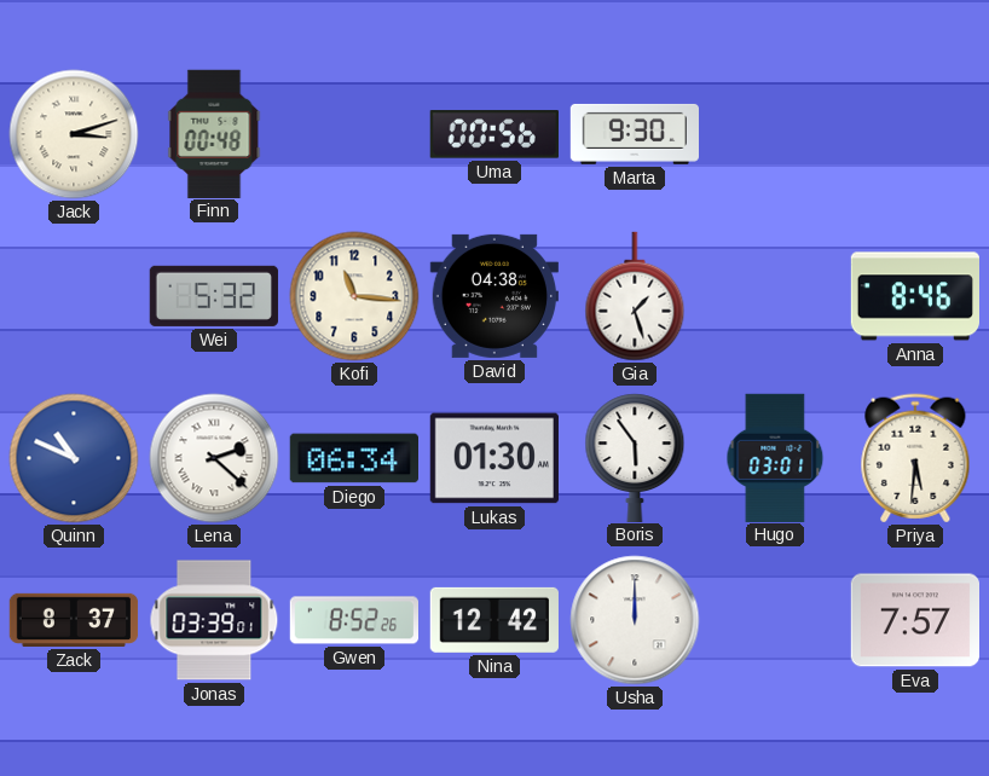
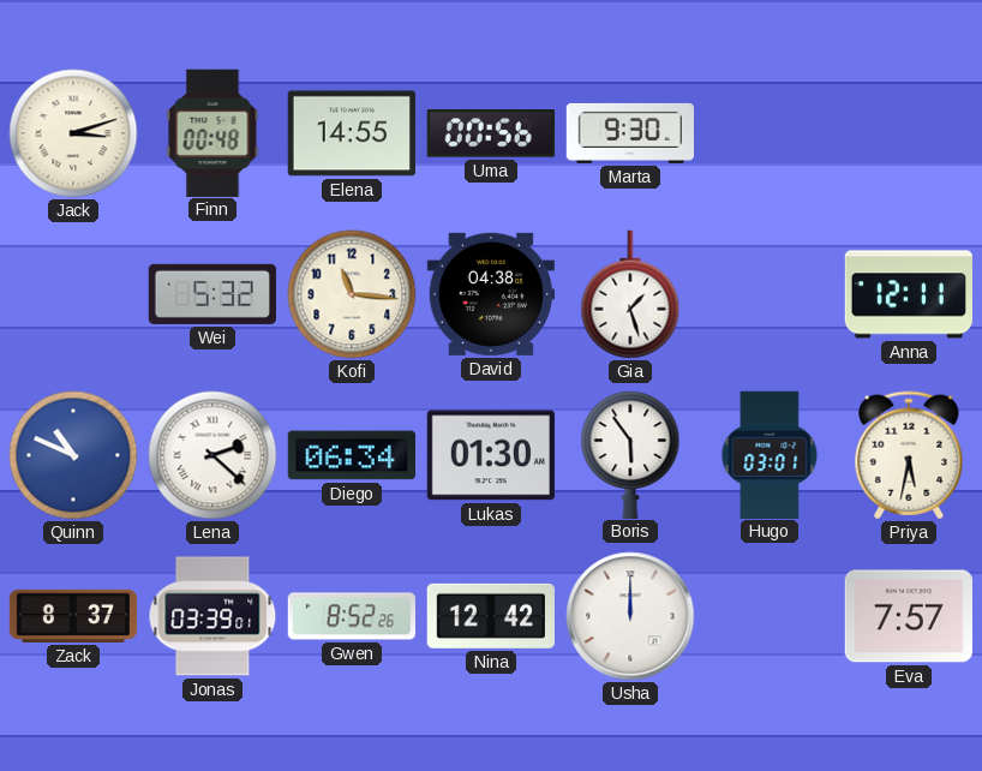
Elena: none -> 14:55
Anna: 8:46 -> 12:11
Priya: 5:31 -> 5:32
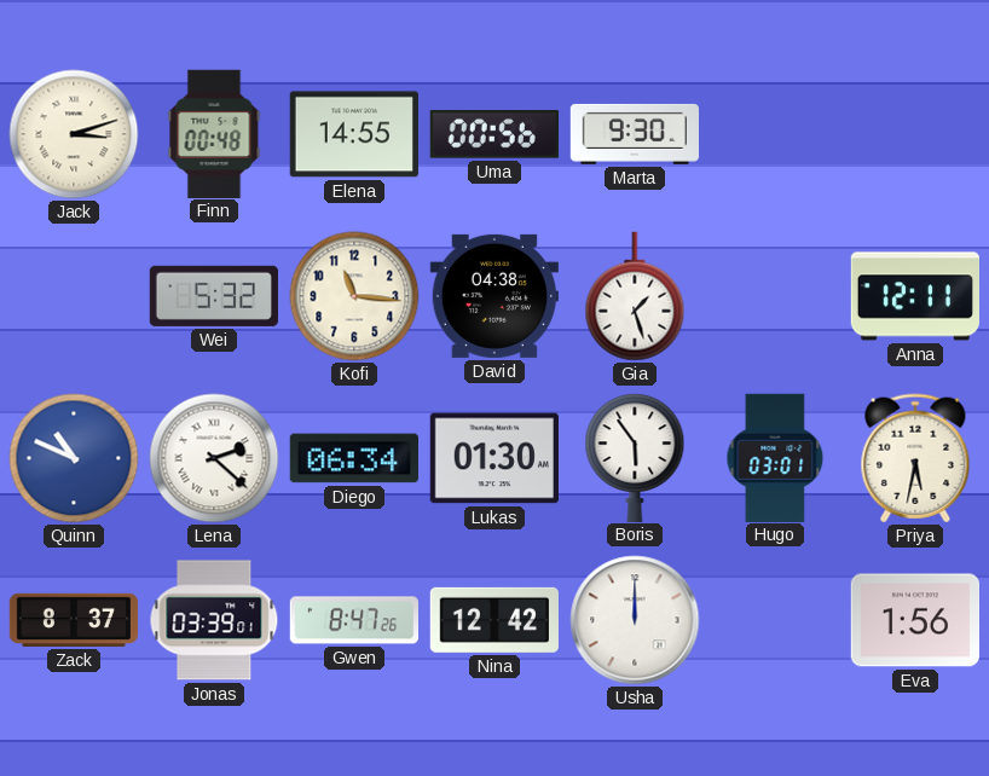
Gwen: 8:52 -> 8:47
Eva: 7:57 -> 1:56
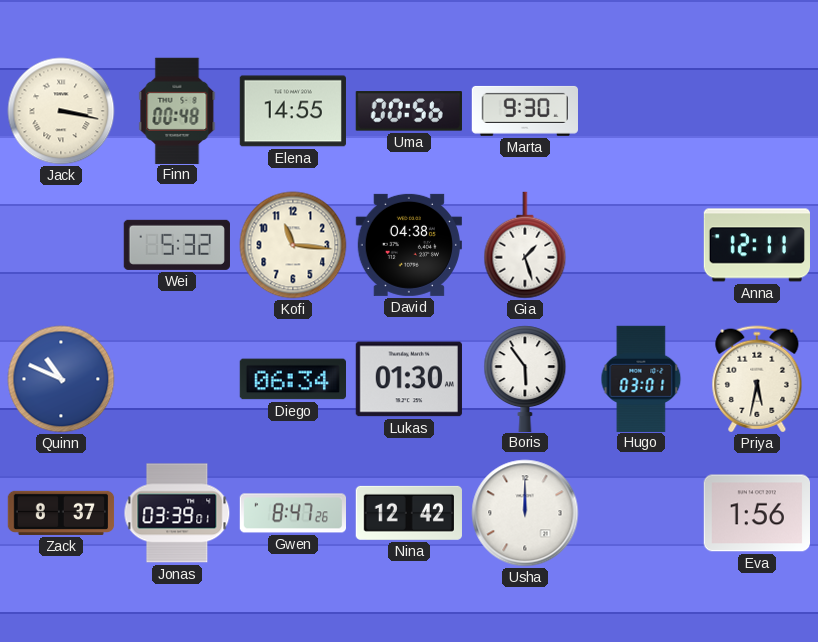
Jack: 3:12 -> 3:17
Lena: 2:22 -> none
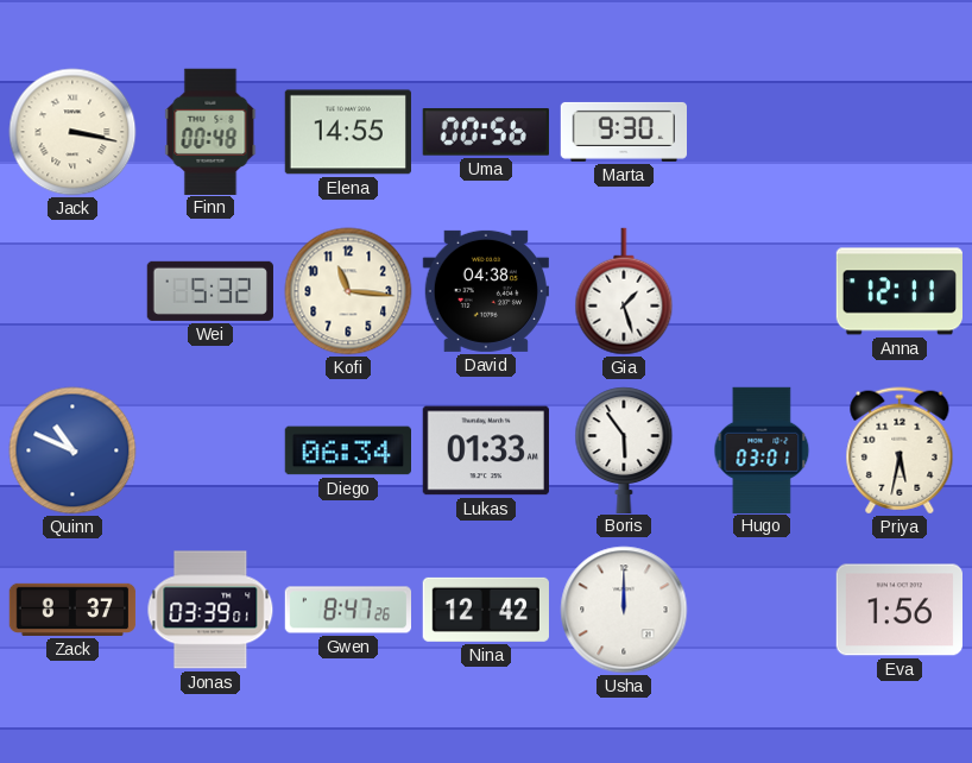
Lukas: 01:30 -> 01:33
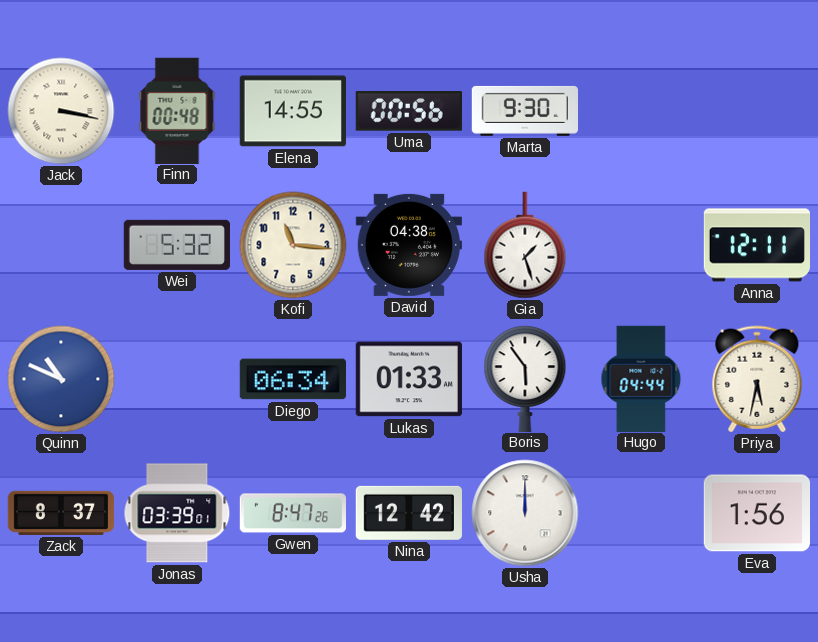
Hugo: 03:01 -> 04:44
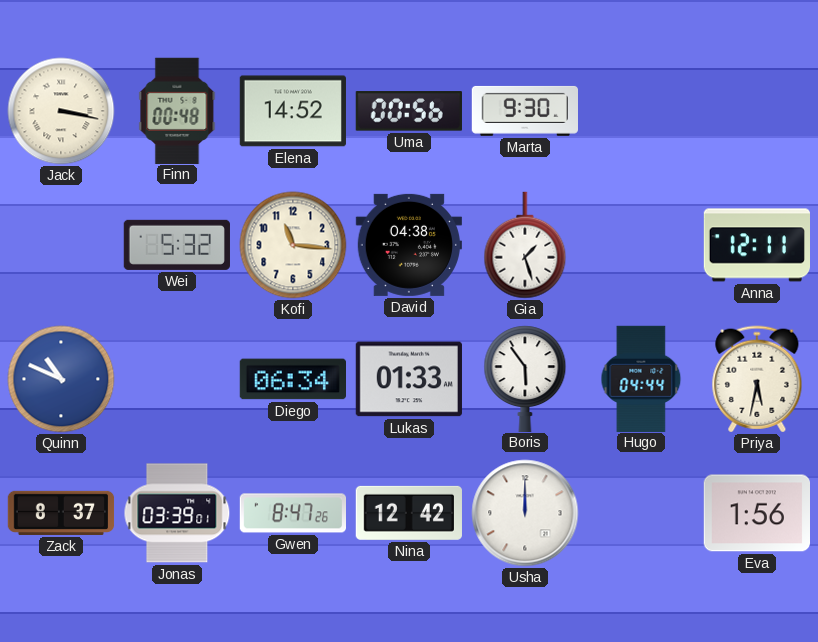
Elena: 14:55 -> 14:52
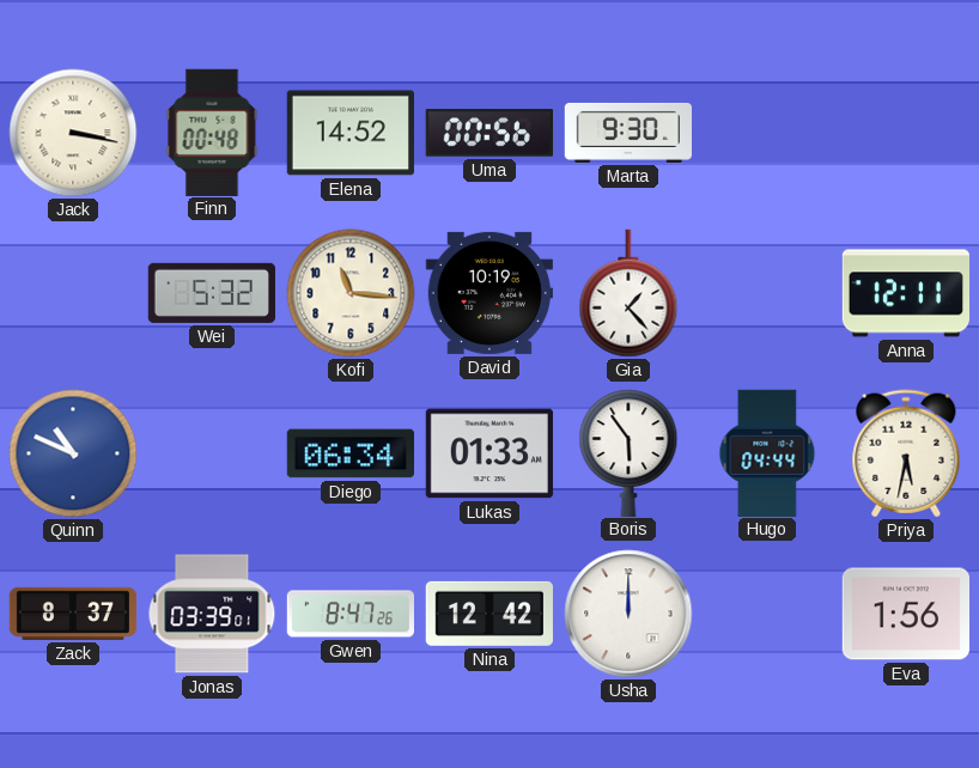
David: 04:38 -> 10:19
Gia: 1:27 -> 1:23
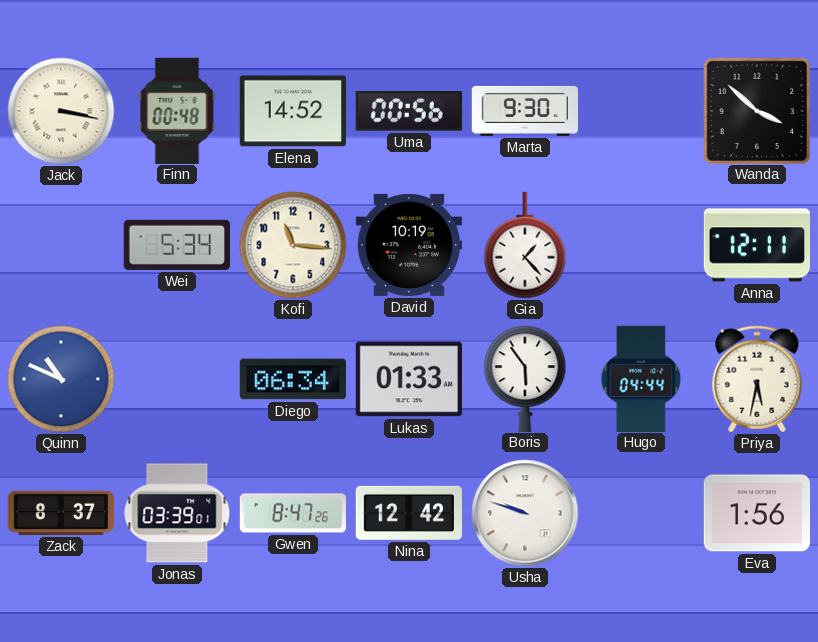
Wanda: none -> 3:52
Wei: 5:32 -> 5:34
Usha: 12:00 -> 9:48
